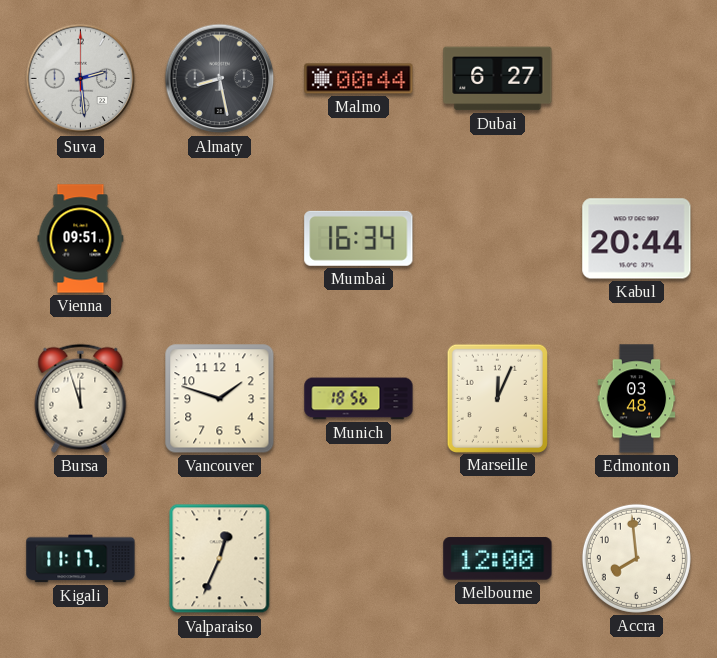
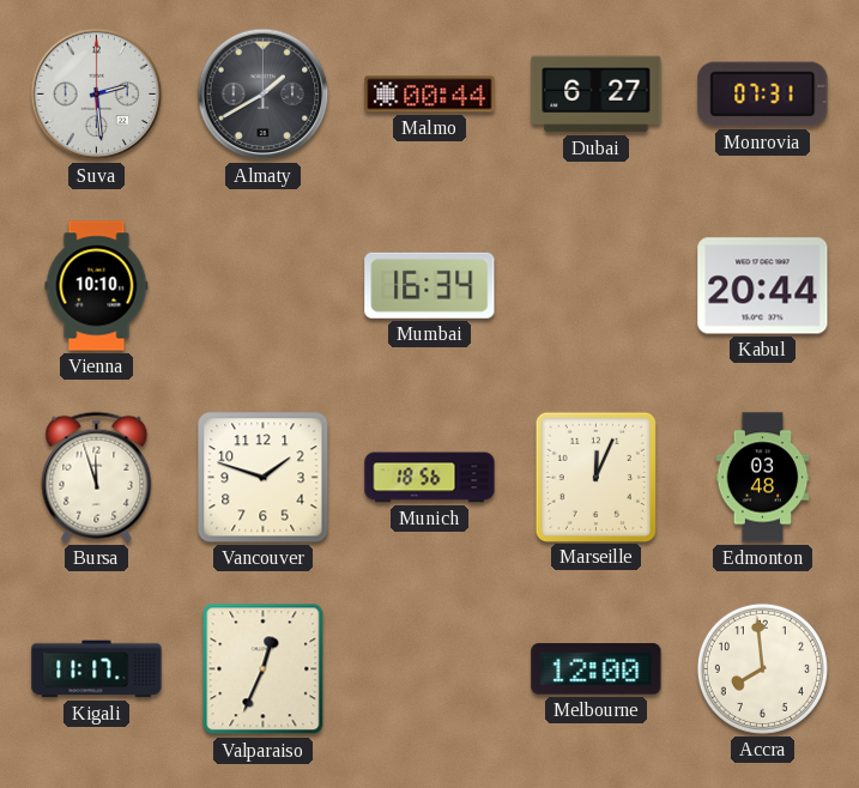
Almaty: 8:28 -> 1:40
Monrovia: none -> 07:31
Vienna: 09:51 -> 10:10
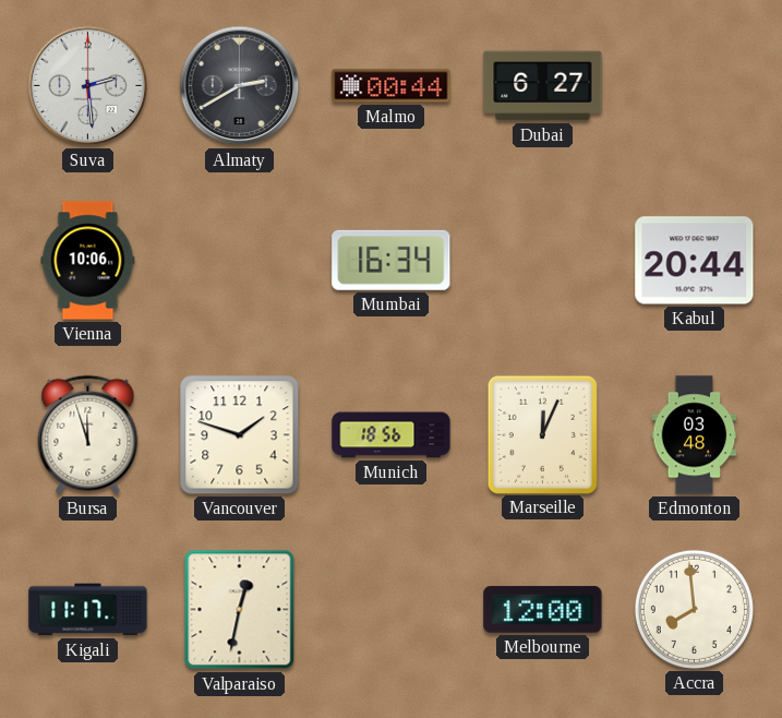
Almaty: 1:40 -> 2:40
Monrovia: 07:31 -> none
Vienna: 10:10 -> 10:06
Valparaiso: 12:34 -> 12:32
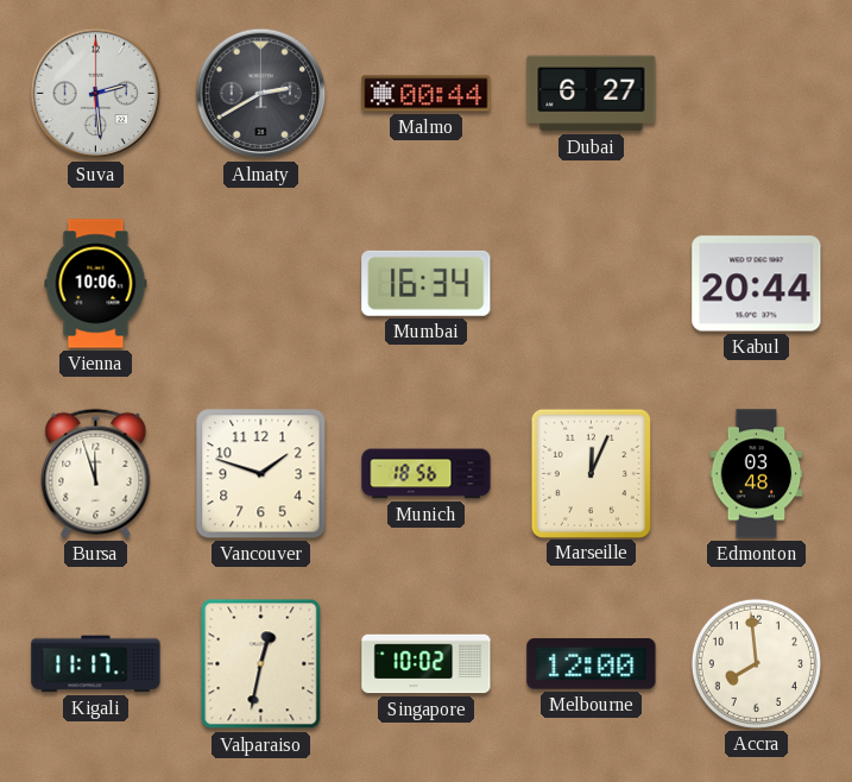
Singapore: none -> 10:02
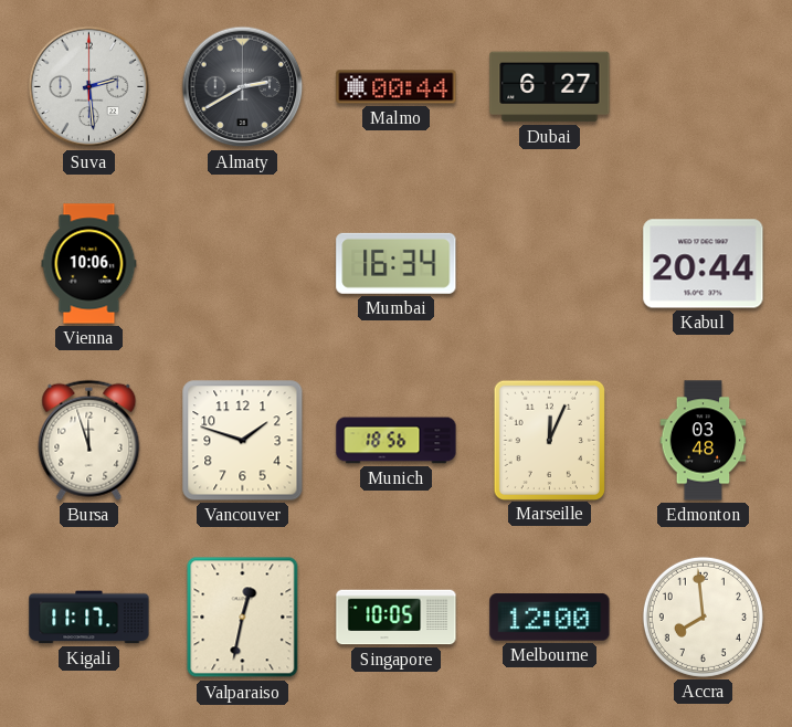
Singapore: 10:02 -> 10:05
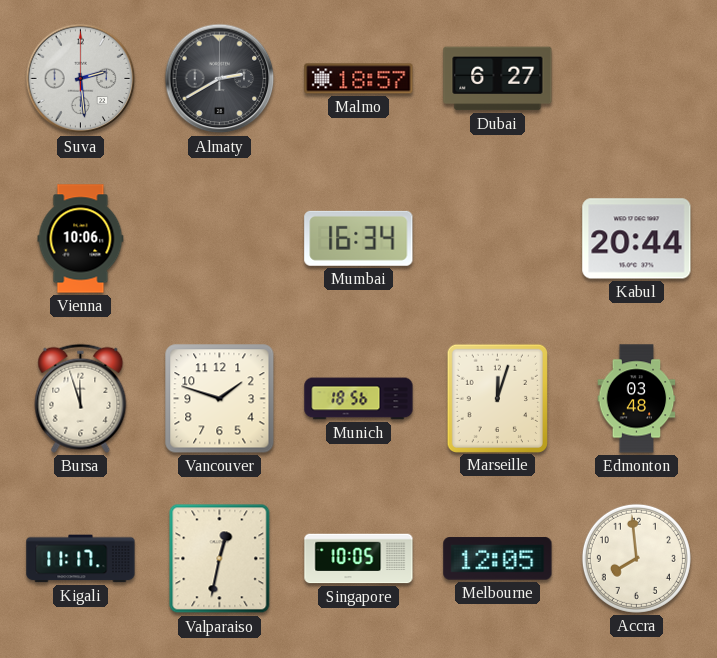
Malmo: 00:44 -> 18:57
Marseille: 12:04 -> 12:03
Melbourne: 12:00 -> 12:05
